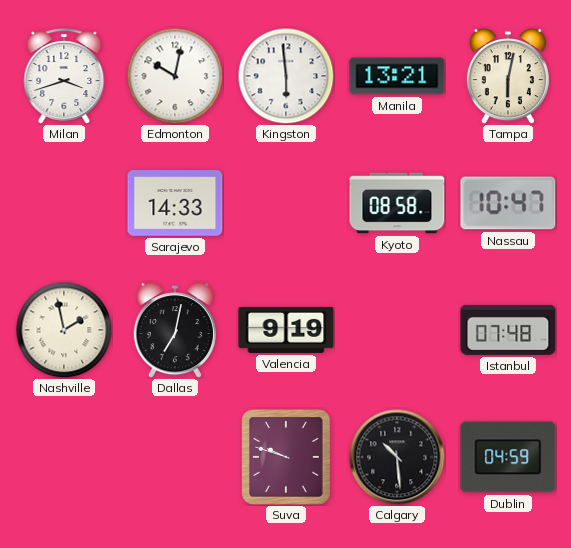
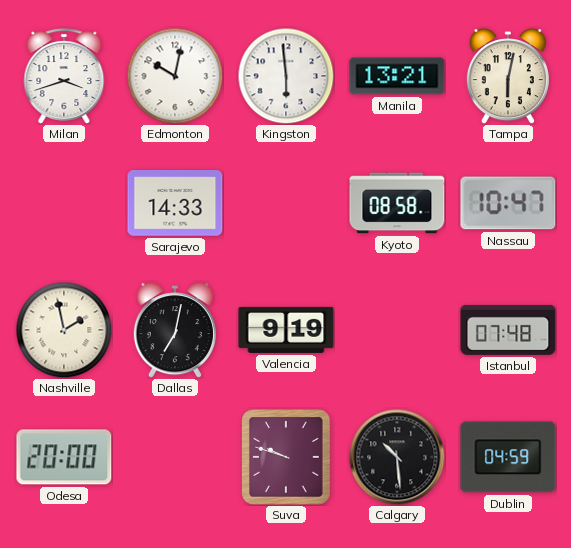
Odesa: none -> 20:00
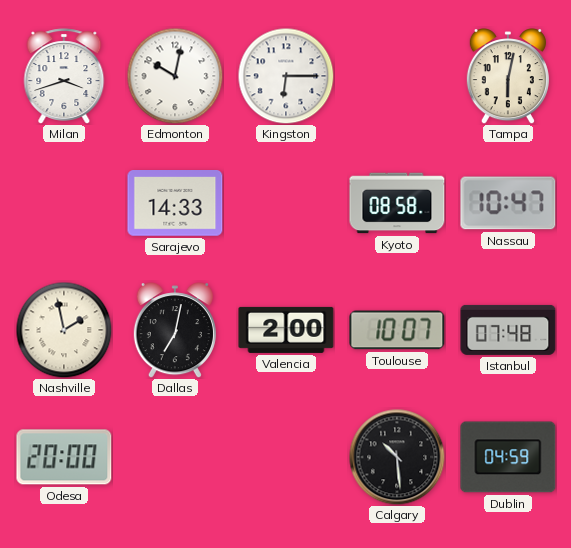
Kingston: 5:59 -> 6:15
Manila: 13:21 -> none
Valencia: 9:19 -> 2:00
Toulouse: none -> 10:07
Suva: 9:48 -> none
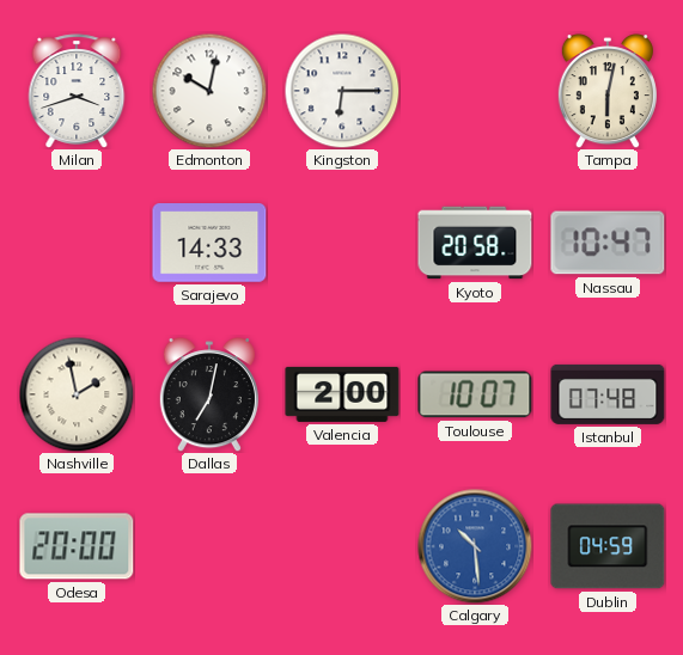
Kyoto: 08:58 -> 20:58
Calgary dial: black -> blue
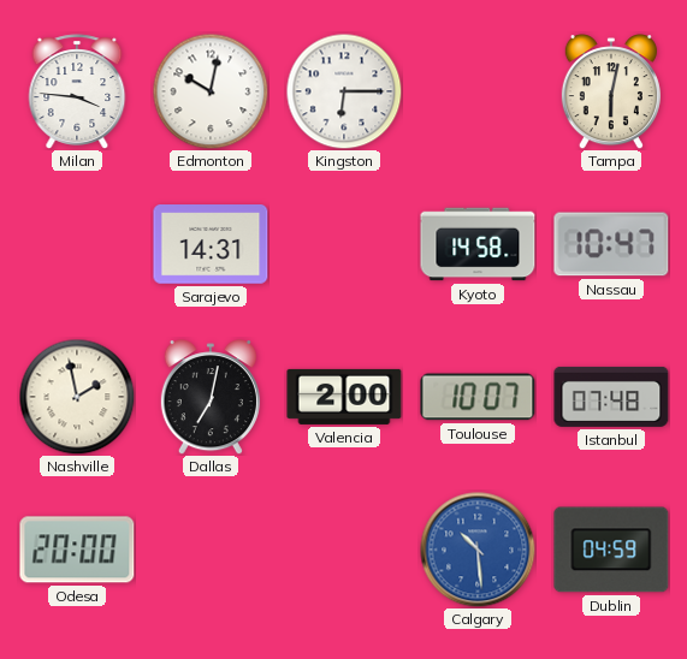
Milan: 3:42 -> 3:46
Sarajevo: 14:33 -> 14:31
Kyoto: 20:58 -> 14:58
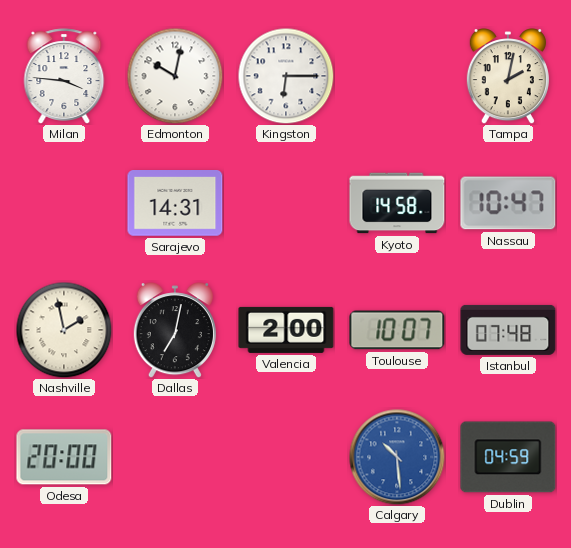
Tampa: 6:02 -> 2:02
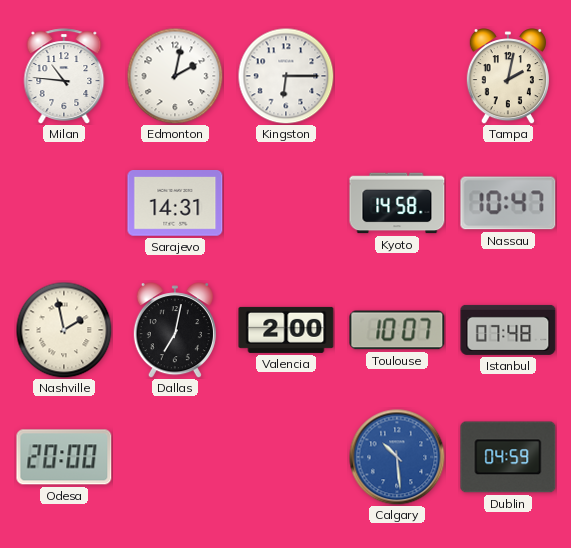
Milan: 3:46 -> 10:46
Edmonton: 10:02 -> 2:02
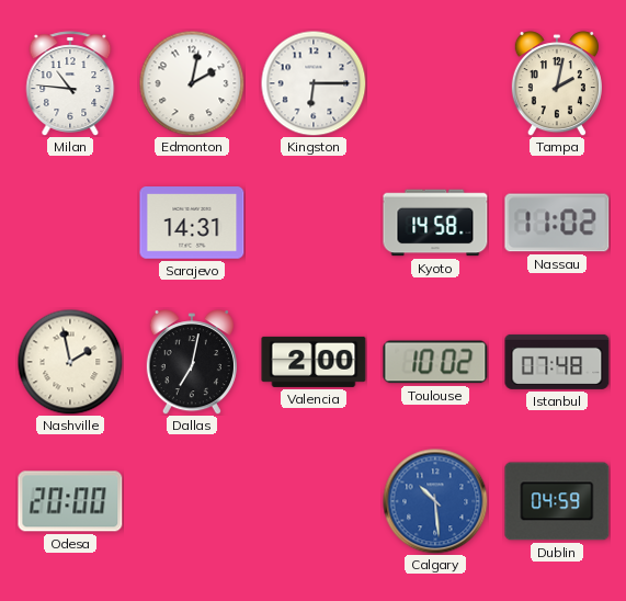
Nassau: 10:47 -> 11:02
Toulouse: 10:07 -> 10:02
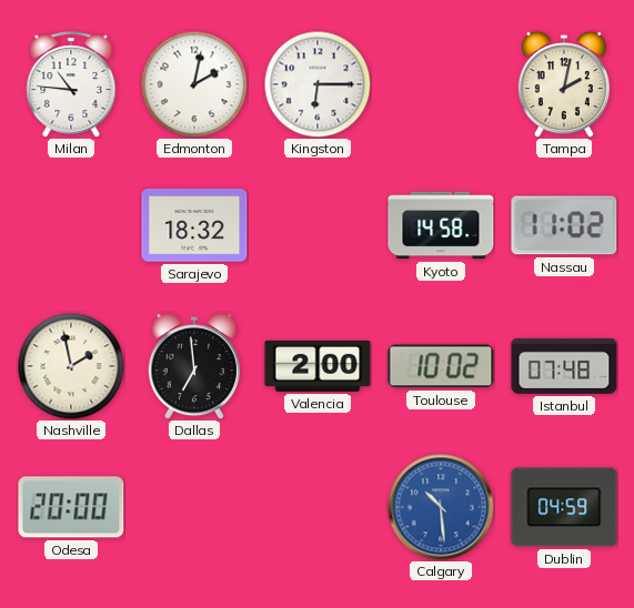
Sarajevo: 14:31 -> 18:32
Dallas: 7:02 -> 6:59
